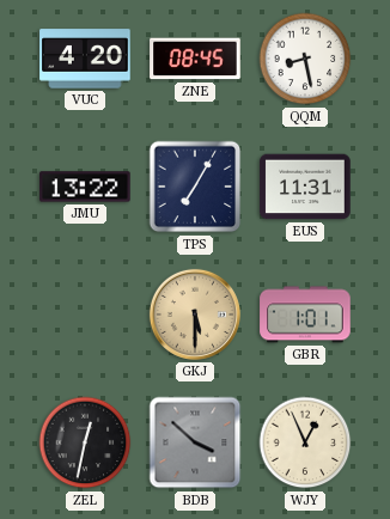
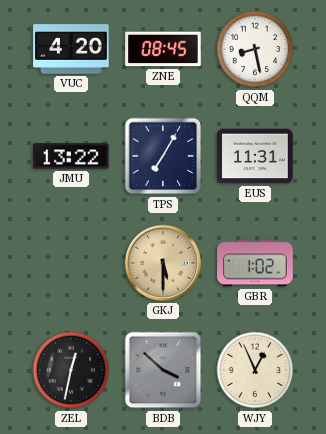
GBR: 1:01 -> 1:02
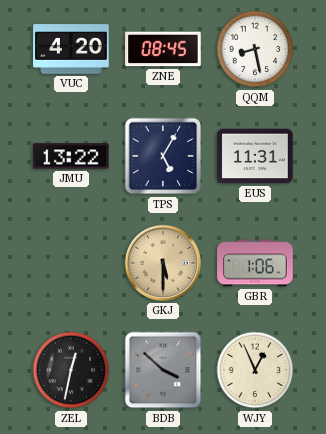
TPS: 7:05 -> 5:05
GBR: 1:02 -> 1:06
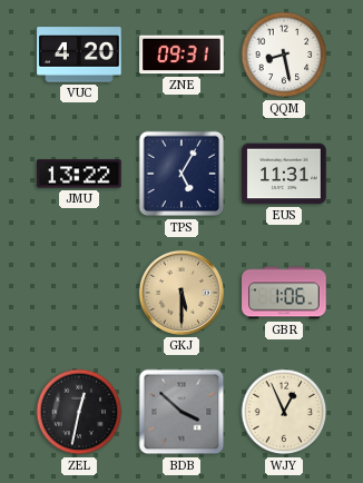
ZNE: 08:45 -> 09:31
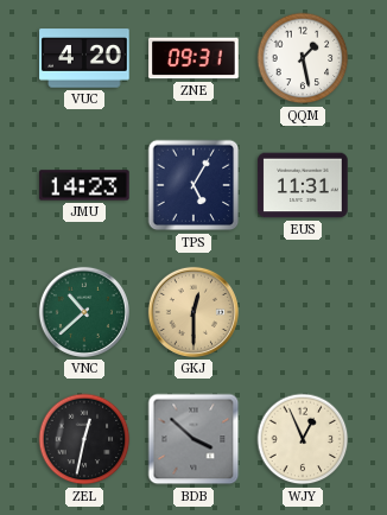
QQM: 8:28 -> 1:28
JMU: 13:22 -> 14:23
VNC: none -> 10:38
GKJ: 5:30 -> 12:30
GBR: 1:06 -> none
